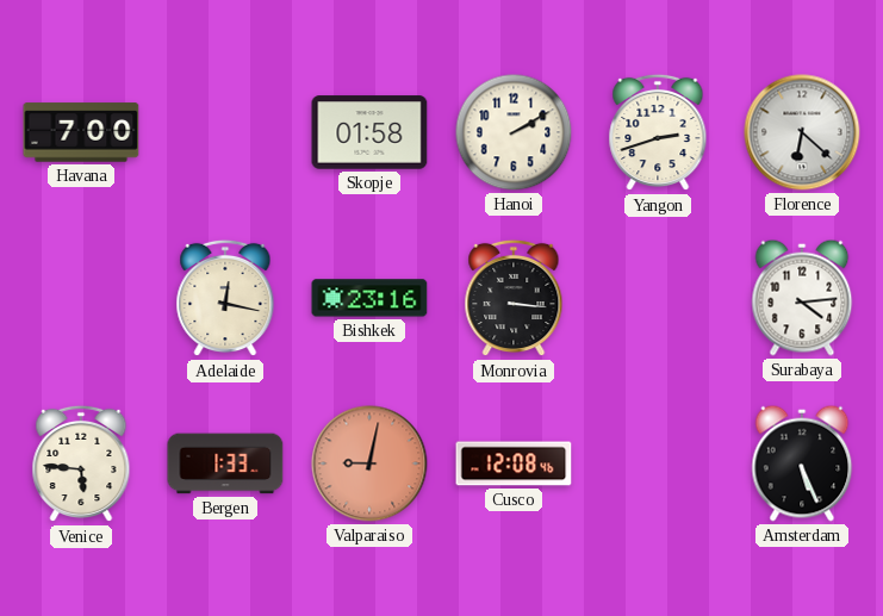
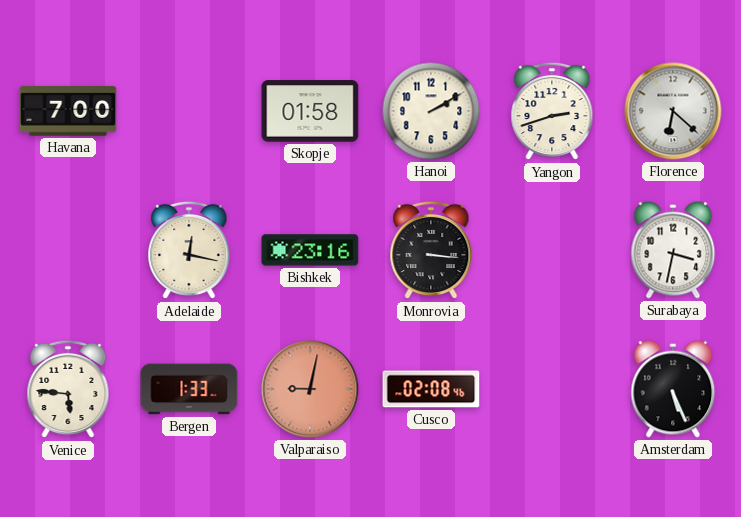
Surabaya: 4:14 -> 3:32
Cusco: 12:08 -> 02:08
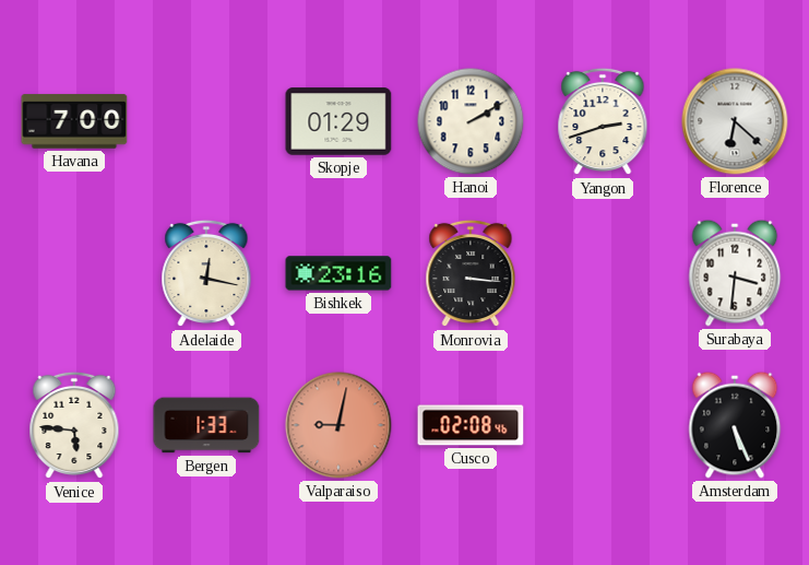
Skopje: 01:58 -> 01:29
Surabaya: 3:32 -> 3:31
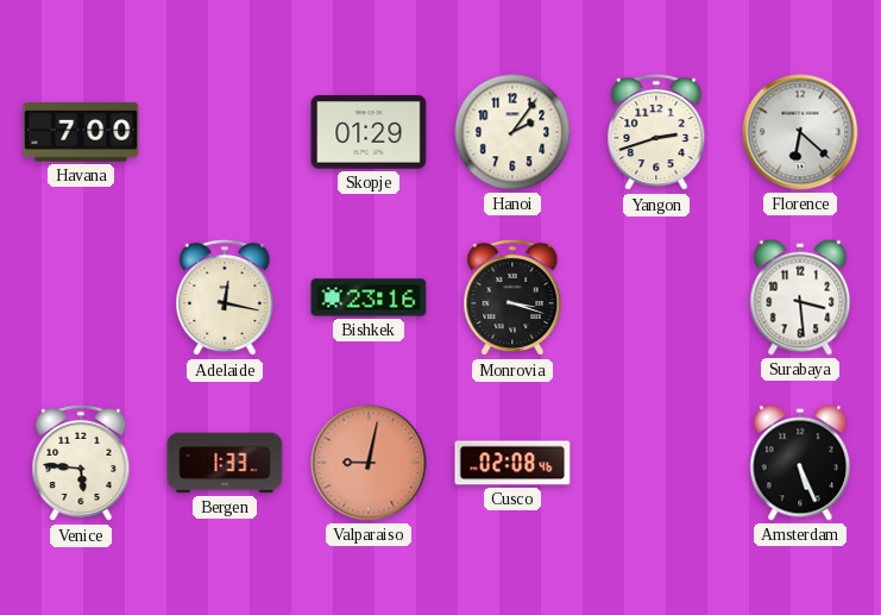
Hanoi: 2:10 -> 2:06
Monrovia: 3:16 -> 3:18
Surabaya: 3:31 -> 3:29
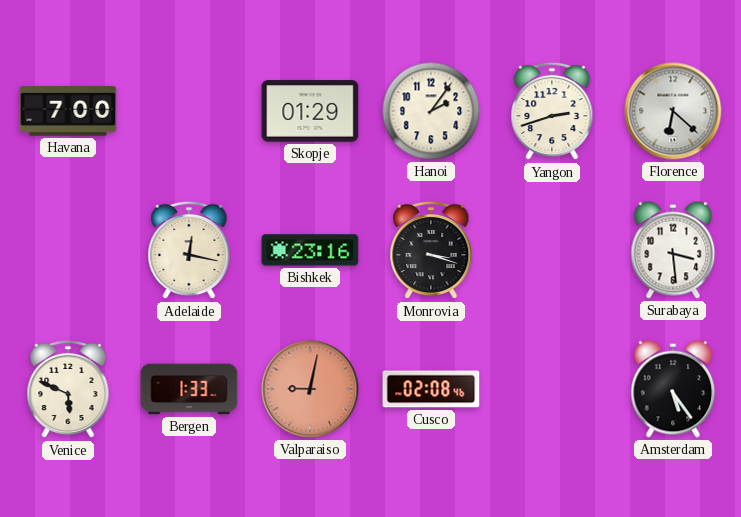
Venice: 5:46 -> 5:49
Amsterdam: 5:26 -> 5:24
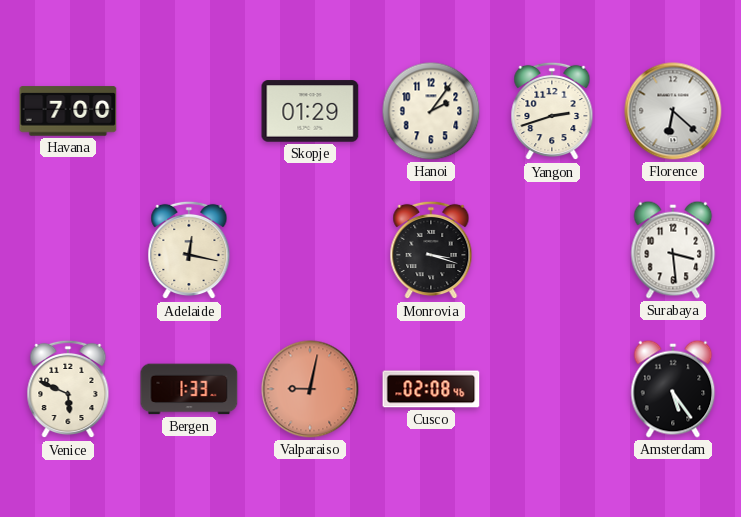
Bishkek: 23:16 -> none
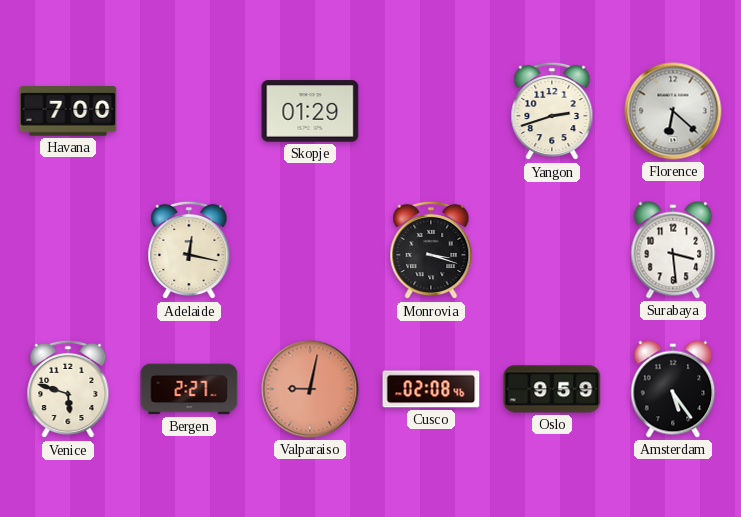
Hanoi: 2:06 -> none
Venice: 5:49 -> 5:48
Bergen: 1:33 -> 2:27
Oslo: none -> 9:59
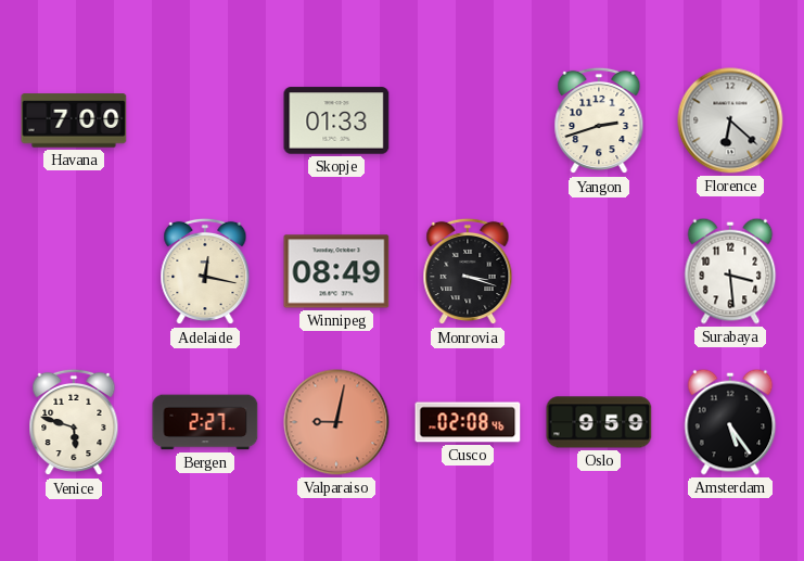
Skopje: 01:29 -> 01:33
Winnipeg: none -> 08:49
